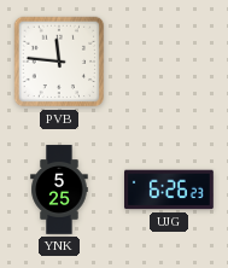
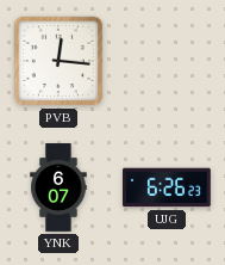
PVB: 11:46 -> 12:16
YNK: 5:25 -> 6:07
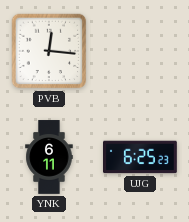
YNK: 6:07 -> 6:11
UJG: 6:26 -> 6:25
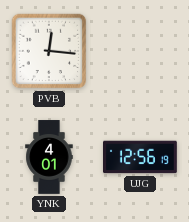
YNK: 6:11 -> 4:01
UJG: 6:25 -> 12:56
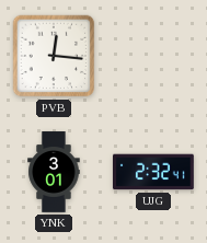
YNK: 4:01 -> 3:01
UJG: 12:56 -> 2:32
